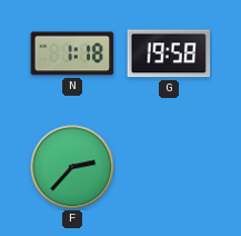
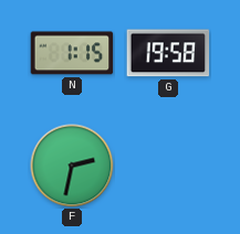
N: 1:18 -> 1:15
F: 2:37 -> 2:32
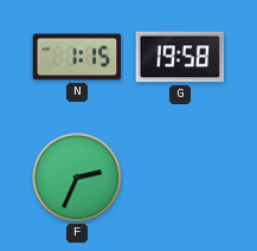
F: 2:32 -> 2:34
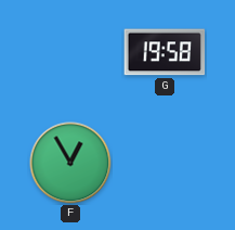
N: 1:15 -> none
F: 2:34 -> 12:55
